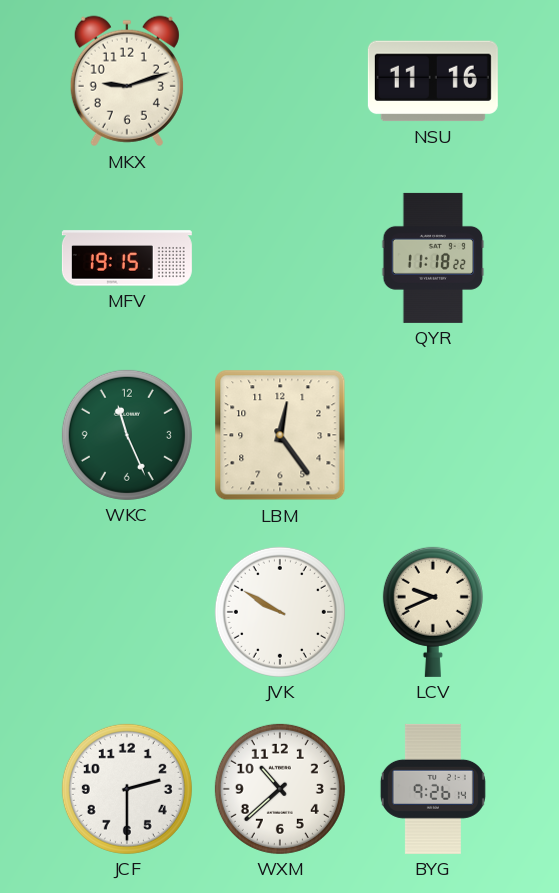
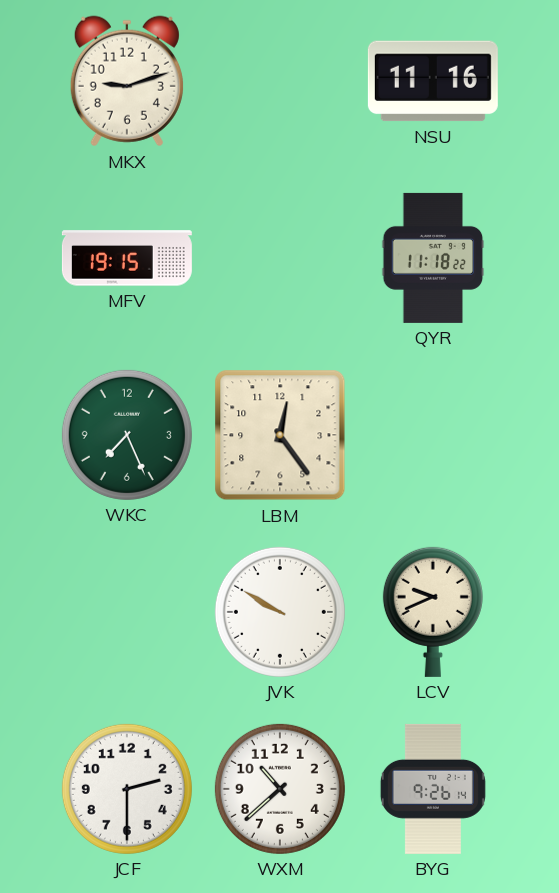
WKC: 11:26 -> 7:26
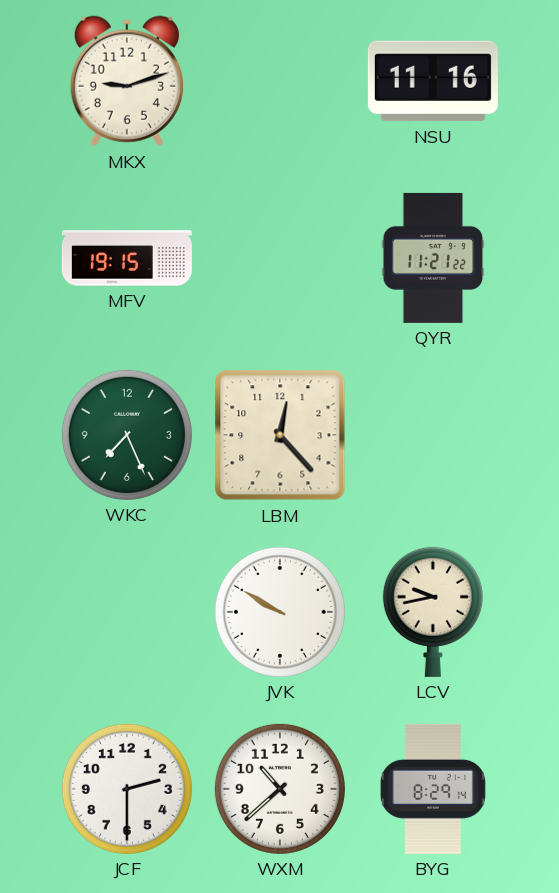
QYR: 11:18 -> 11:21
LBM: 12:24 -> 12:23
LCV: 9:41 -> 9:43
BYG: 9:26 -> 8:29
